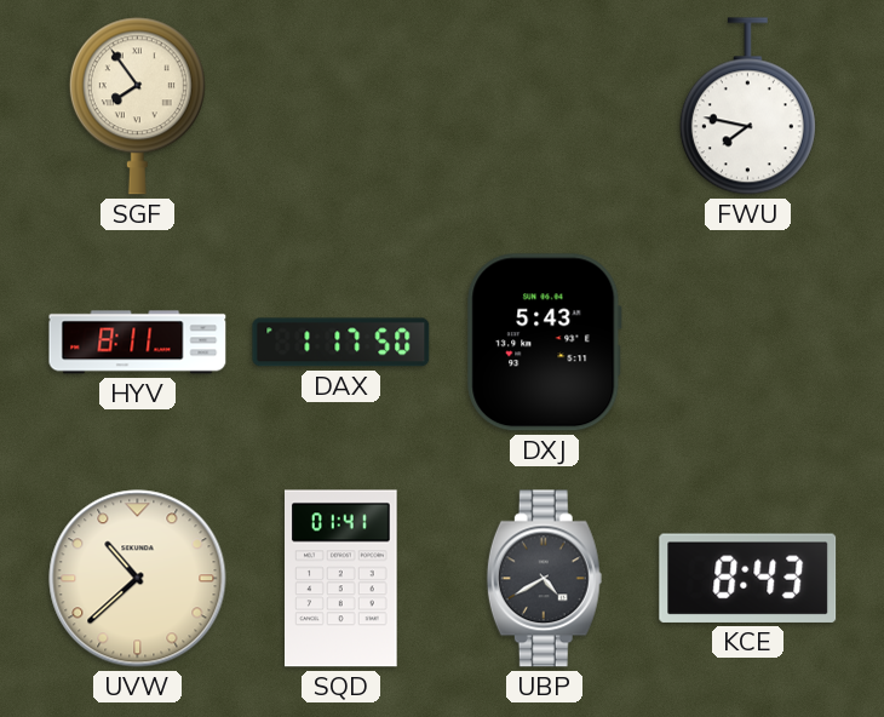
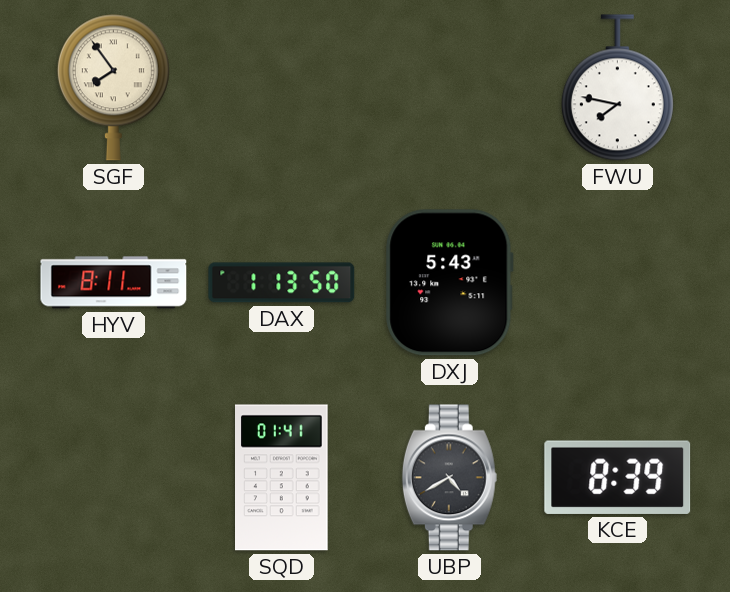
DAX: 1:17 -> 1:13
UVW: 10:38 -> none
KCE: 8:43 -> 8:39
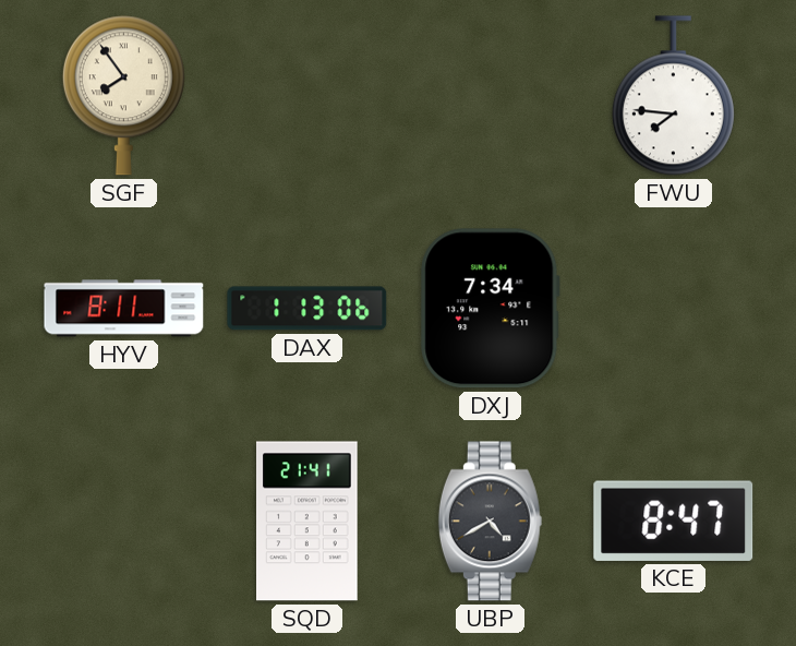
FWU: 7:47 -> 7:46
DAX: 1:13:50 -> 1:13:06
DXJ: 5:43 -> 7:34
SQD: 01:41 -> 21:41
KCE: 8:39 -> 8:47
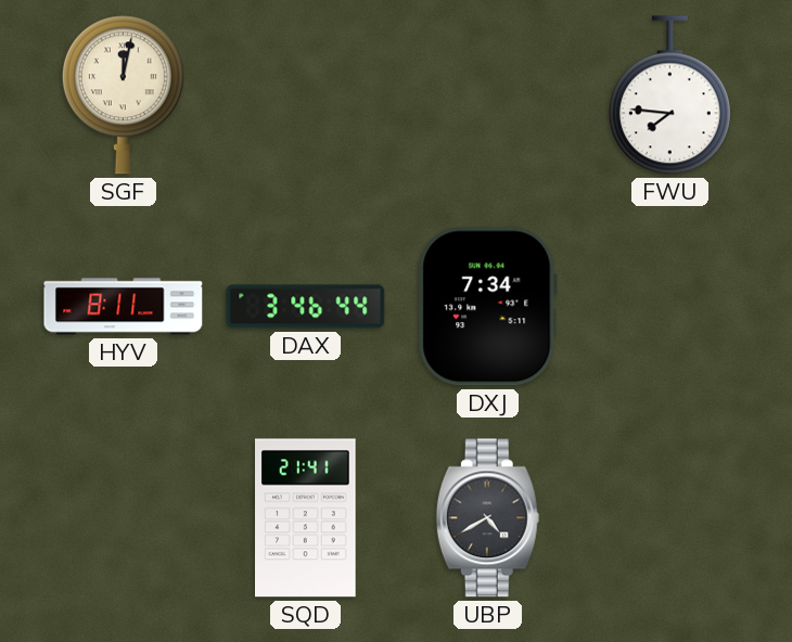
SGF: 7:54 -> 12:02
DAX: 1:13 -> 3:46
KCE: 8:47 -> none
